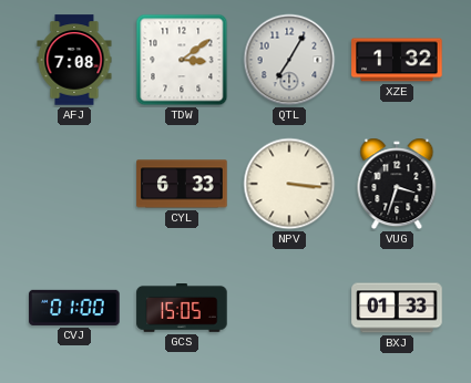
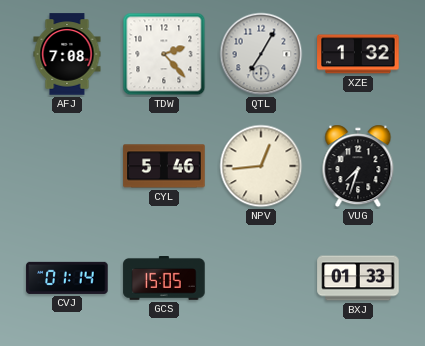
TDW: 3:09 -> 2:23
CYL: 6:33 -> 5:46
NPV: 3:16 -> 12:44
VUG: 3:33 -> 7:33
CVJ: 01:00 -> 01:14
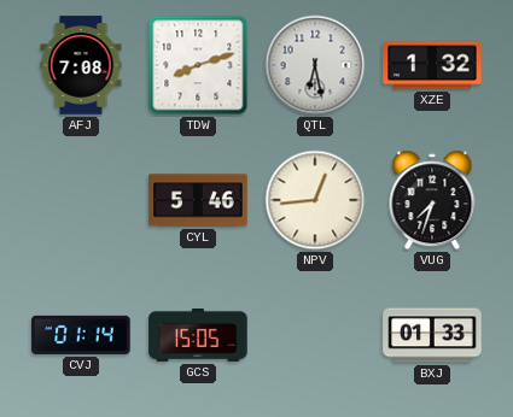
TDW: 2:23 -> 8:12
QTL: 7:05 -> 6:28
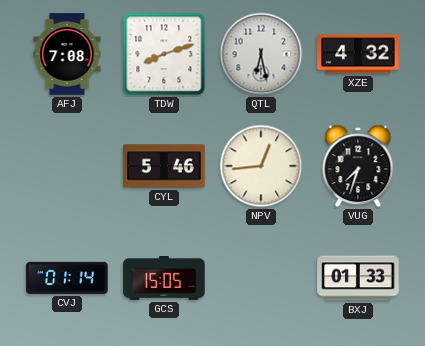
XZE: 1:32 -> 4:32
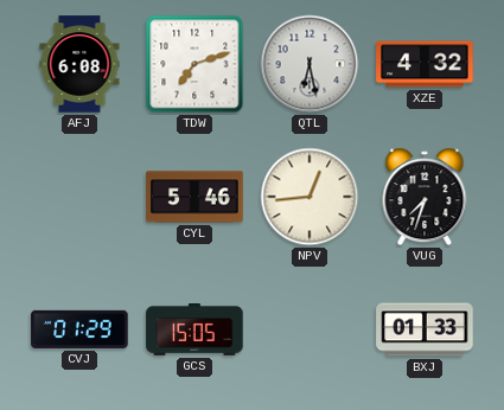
AFJ: 7:08 -> 6:08
TDW: 8:12 -> 7:12
CVJ: 01:14 -> 01:29
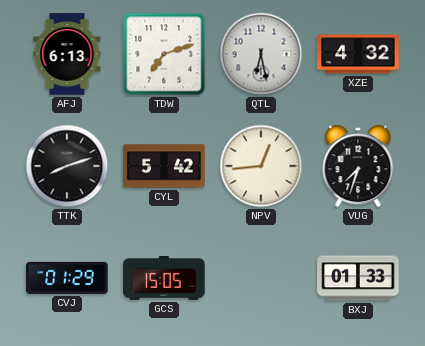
AFJ: 6:08 -> 6:13
TTK: none -> 8:12
CYL: 5:46 -> 5:42
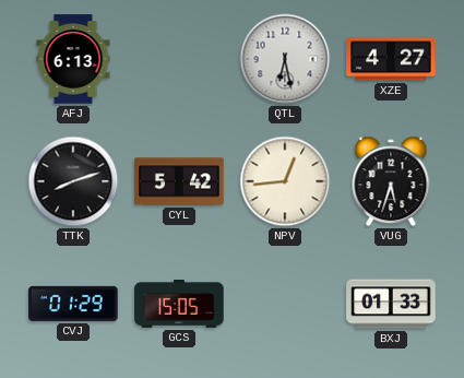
TDW: 7:12 -> none
XZE: 4:32 -> 4:27
VUG: 7:33 -> 5:33
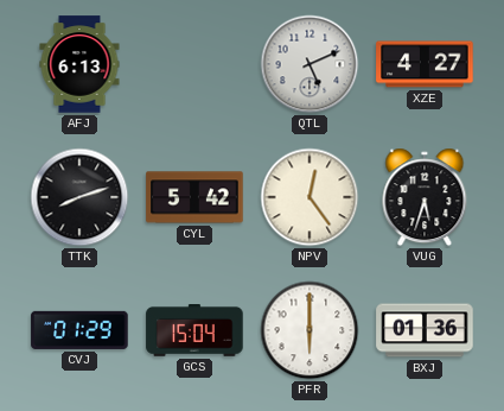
QTL: 6:28 -> 5:11
NPV: 12:44 -> 12:24
GCS: 15:05 -> 15:04
PFR: none -> 6:00
BXJ: 01:33 -> 01:36
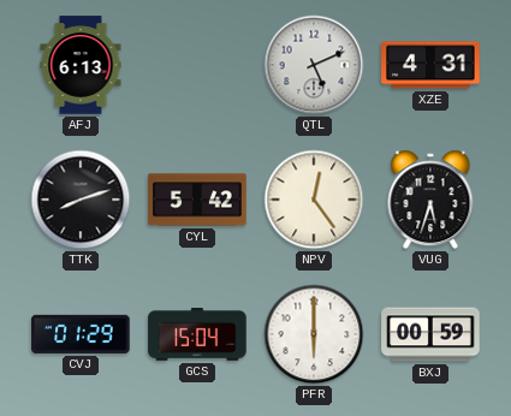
XZE: 4:27 -> 4:31
BXJ: 01:36 -> 00:59
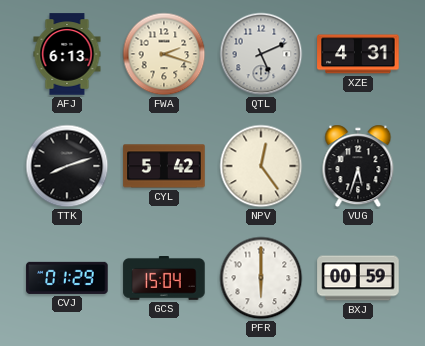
FWA: none -> 2:18
